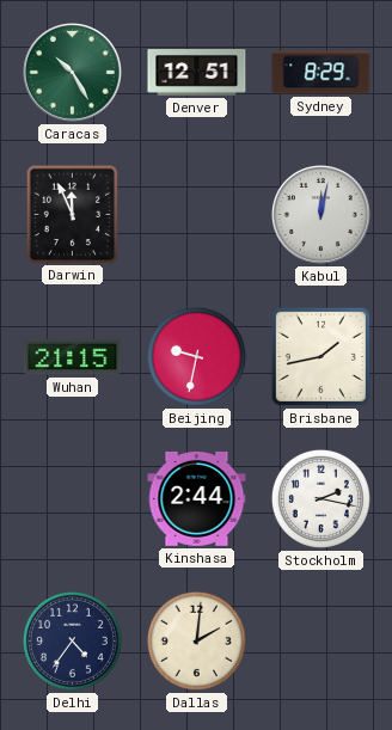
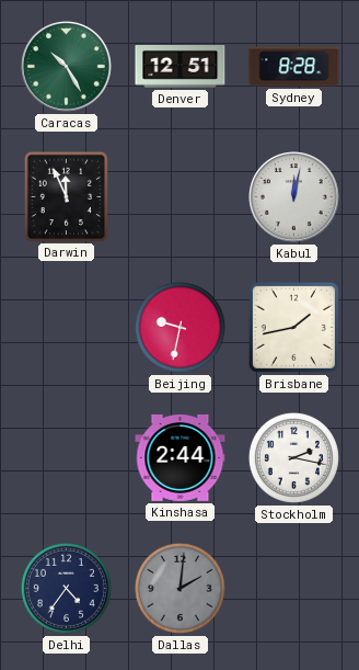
Sydney: 8:29 -> 8:28
Wuhan: 21:15 -> none
Dallas dial: cream -> grey
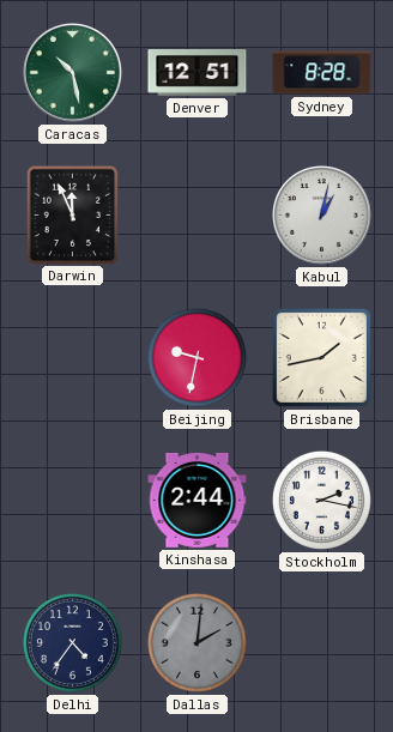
Caracas: 10:25 -> 10:28
Kabul: 12:02 -> 1:02
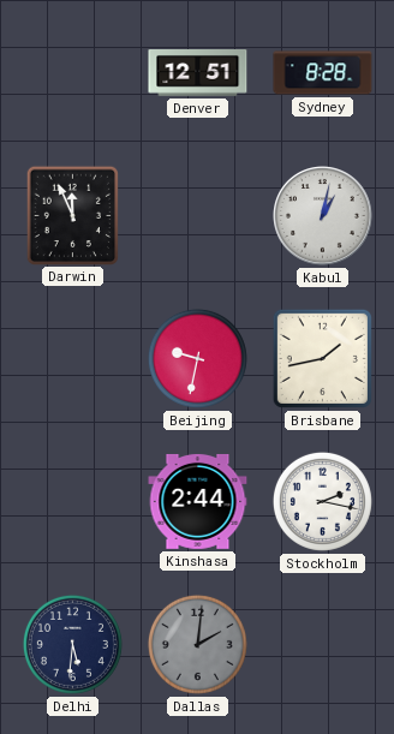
Caracas: 10:28 -> none
Delhi: 4:36 -> 5:31
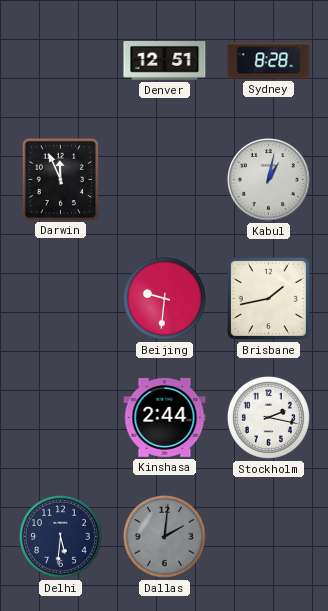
Beijing: 9:32 -> 9:31
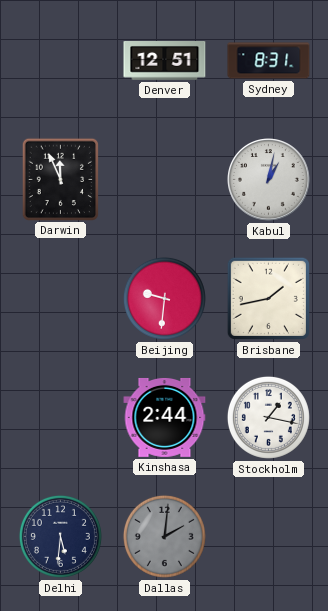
Sydney: 8:28 -> 8:31
Stockholm: 2:17 -> 1:17
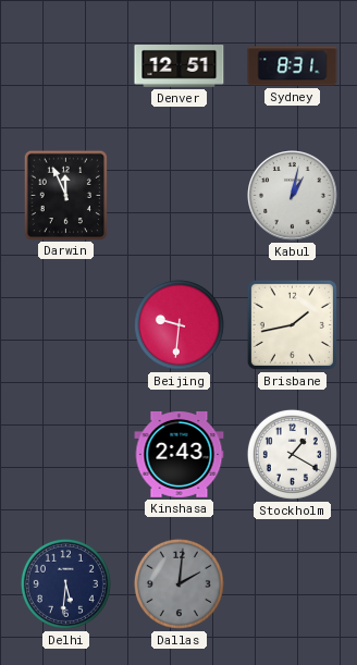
Kinshasa: 2:44 -> 2:43
Stockholm: 1:17 -> 1:20
